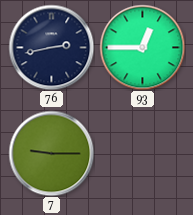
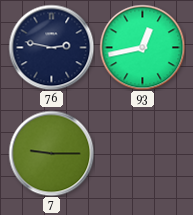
76: 2:43 -> 2:47
93: 12:45 -> 12:43
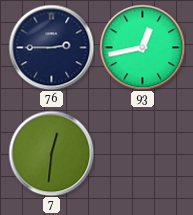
76: 2:47 -> 2:45
7: 9:15 -> 12:31
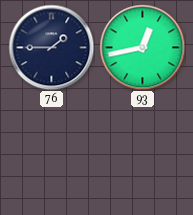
76: 2:45 -> 1:45
7: 12:31 -> none
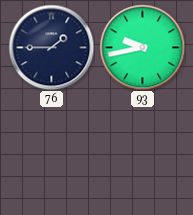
93: 12:43 -> 9:43
